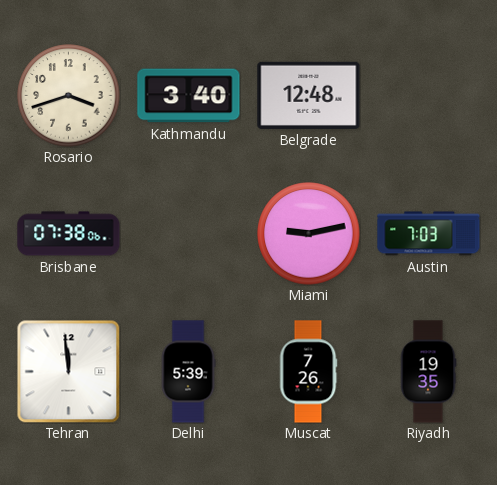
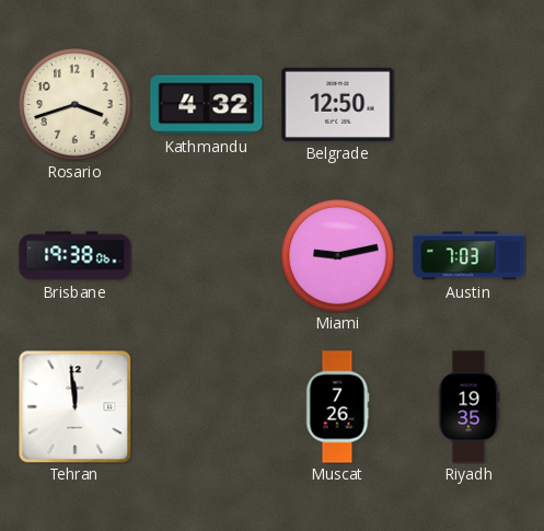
Kathmandu: 3:40 -> 4:32
Belgrade: 12:48 -> 12:50
Brisbane: 07:38 -> 19:38
Delhi: 5:39 -> none
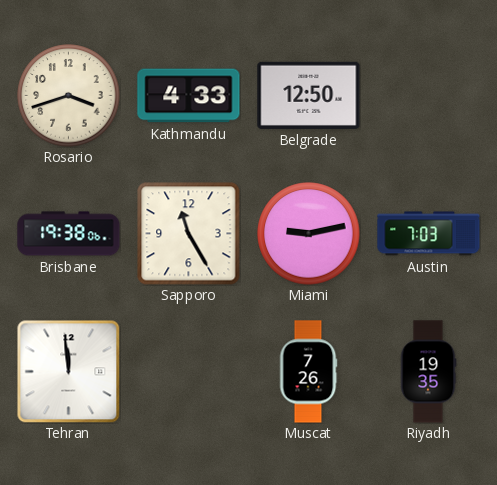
Kathmandu: 4:32 -> 4:33
Sapporo: none -> 11:25
